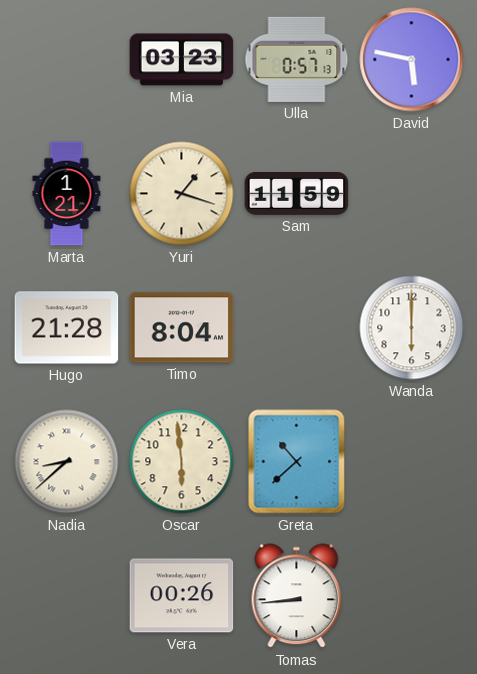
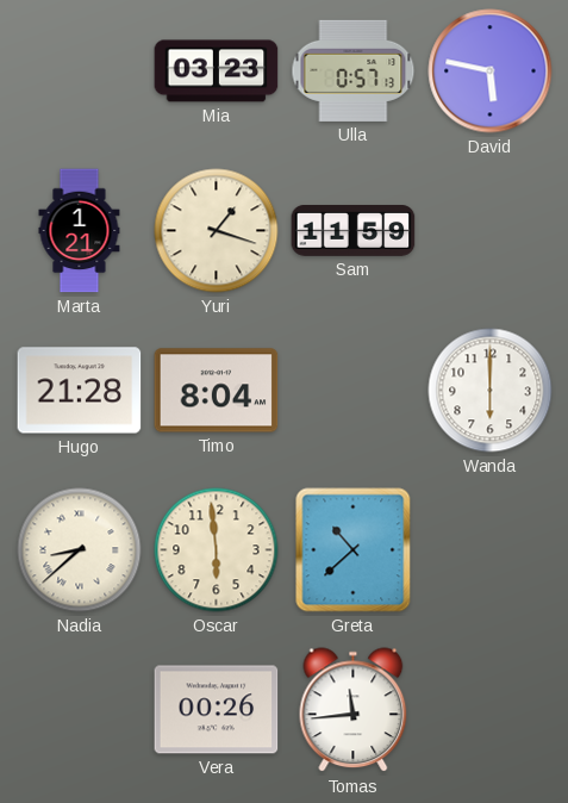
Tomas: 8:44 -> 11:44
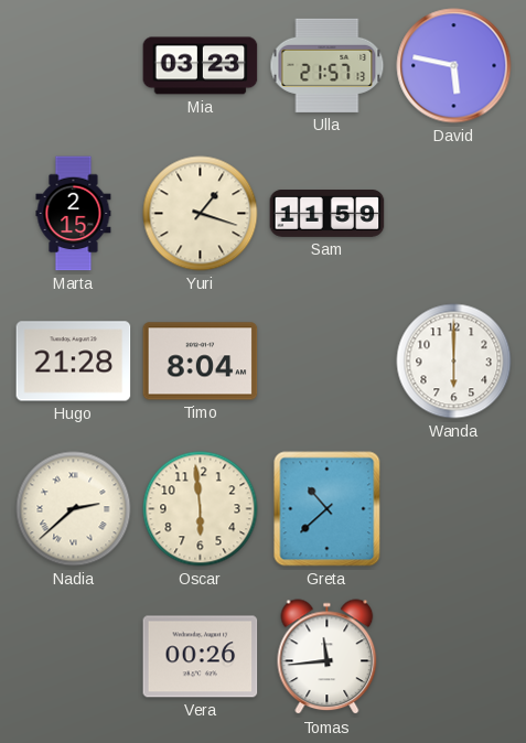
Ulla: 0:57 -> 21:57
Marta: 1:21 -> 2:15
Nadia: 8:38 -> 2:38
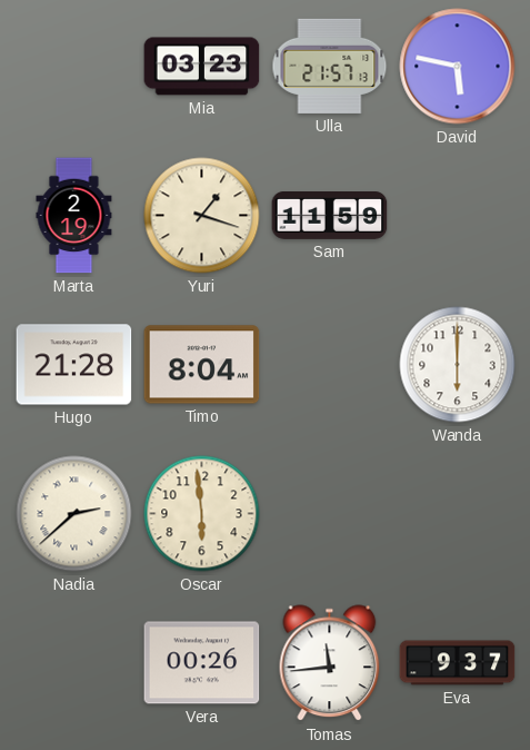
Marta: 2:15 -> 2:19
Greta: 10:38 -> none
Eva: none -> 9:37
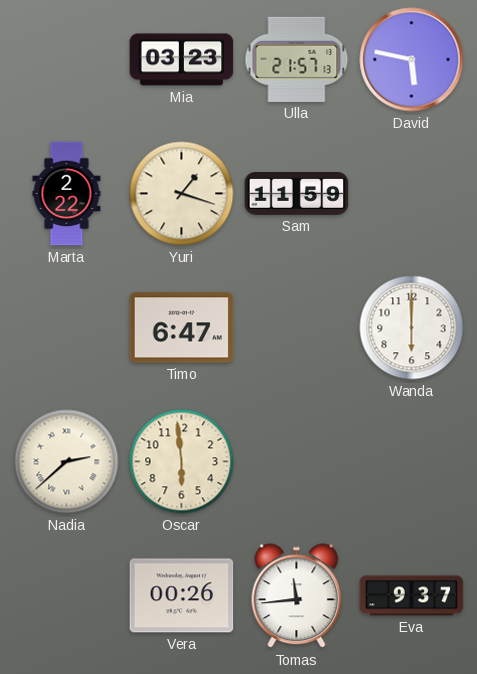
Marta: 2:19 -> 2:22
Hugo: 21:28 -> none
Timo: 8:04 -> 6:47
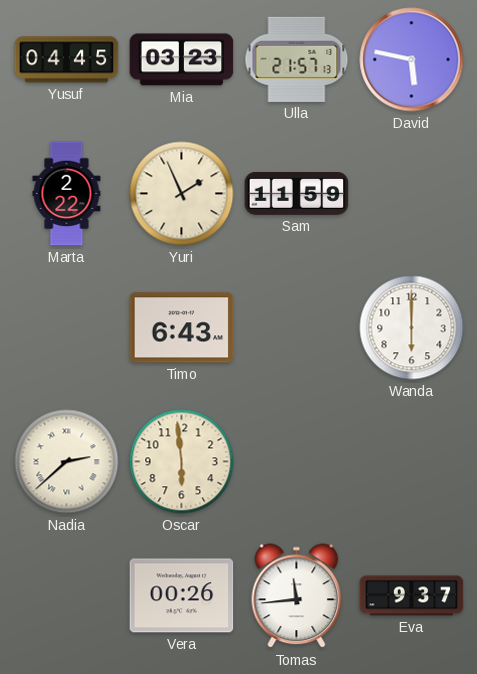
Yusuf: none -> 04:45
Yuri: 1:18 -> 1:56
Timo: 6:47 -> 6:43
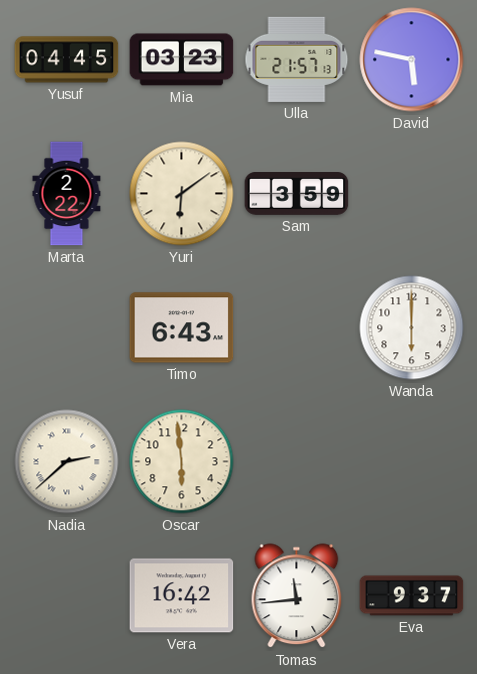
Yuri: 1:56 -> 6:09
Sam: 11:59 -> 3:59
Vera: 00:26 -> 16:42
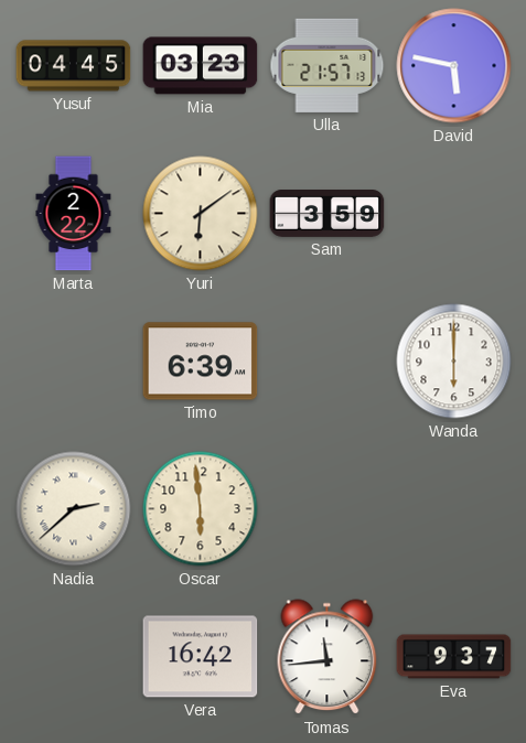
Timo: 6:43 -> 6:39
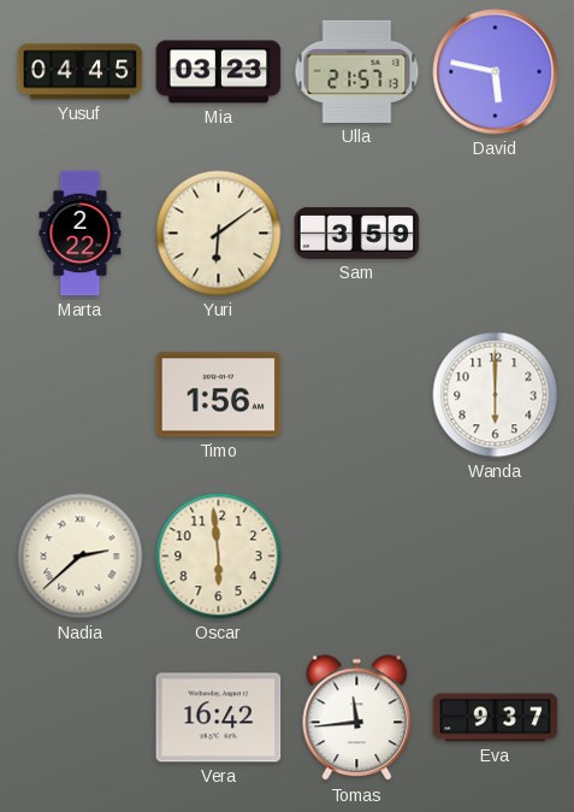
Timo: 6:39 -> 1:56
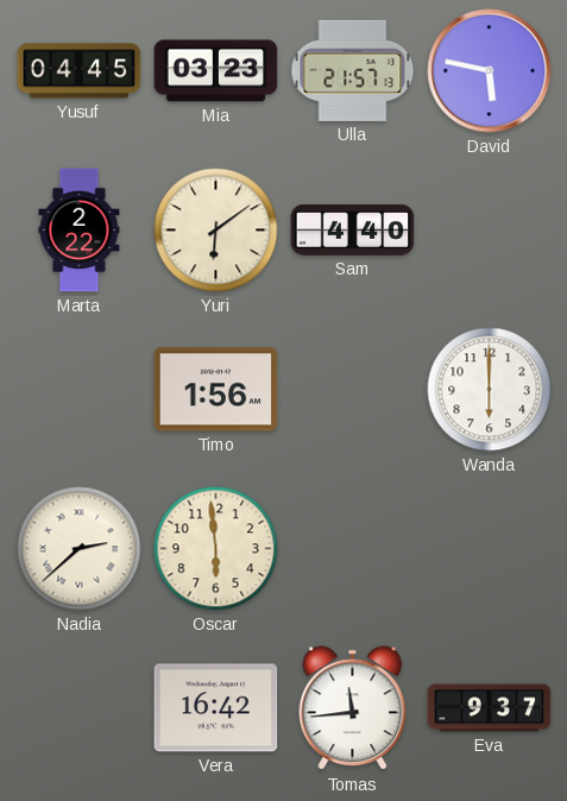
Sam: 3:59 -> 4:40
